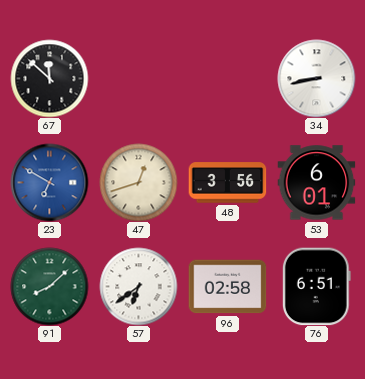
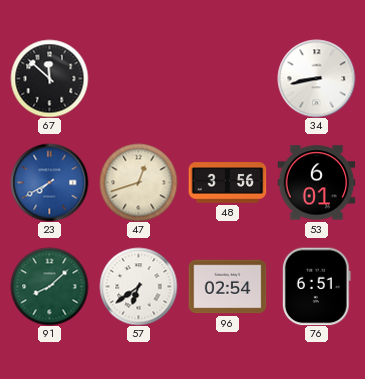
23: 6:50 -> 7:40
96: 02:58 -> 02:54
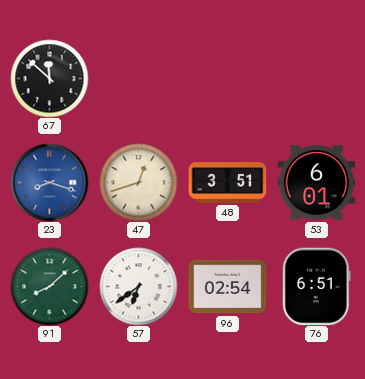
34: 8:43 -> none
23: 7:40 -> 8:18
48: 3:56 -> 3:51
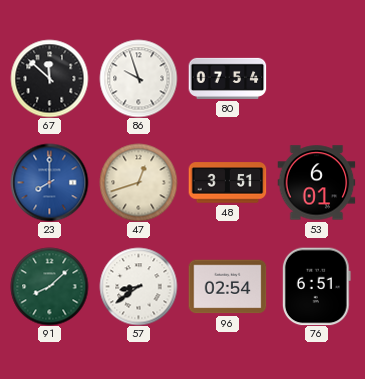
86: none -> 9:57
80: none -> 07:54
23: 8:18 -> 8:00
57: 6:39 -> 8:39
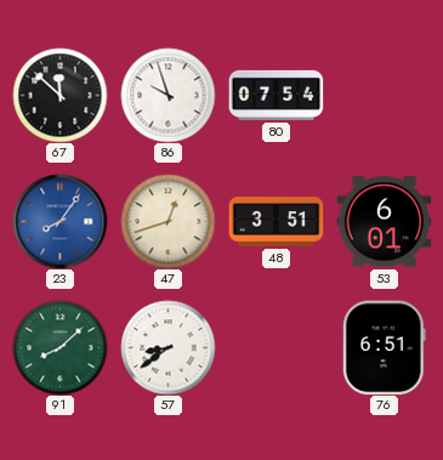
23: 8:00 -> 8:06
96: 02:54 -> none
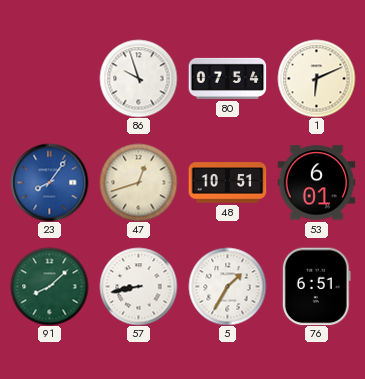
67: 11:52 -> none
1: none -> 6:11
48: 3:51 -> 10:51
57: 8:39 -> 8:43
5: none -> 1:35
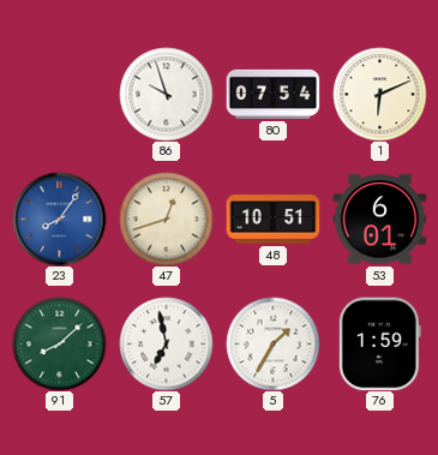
57: 8:43 -> 6:58
76: 6:51 -> 1:59
